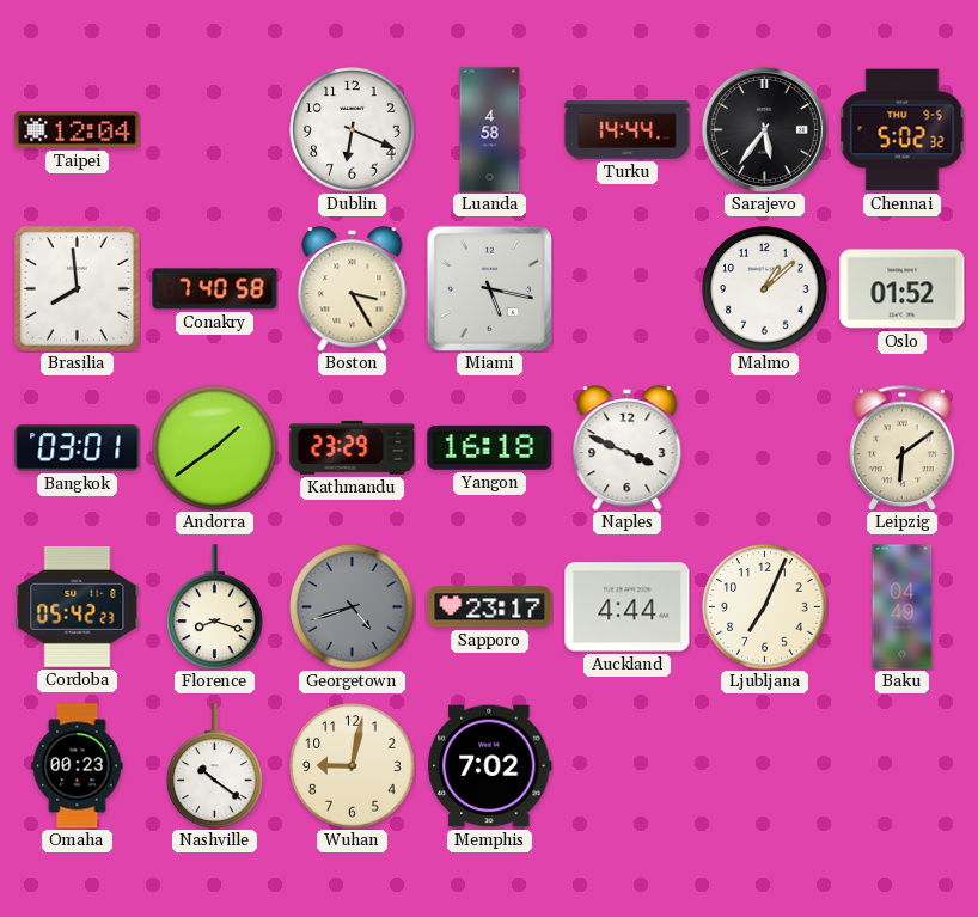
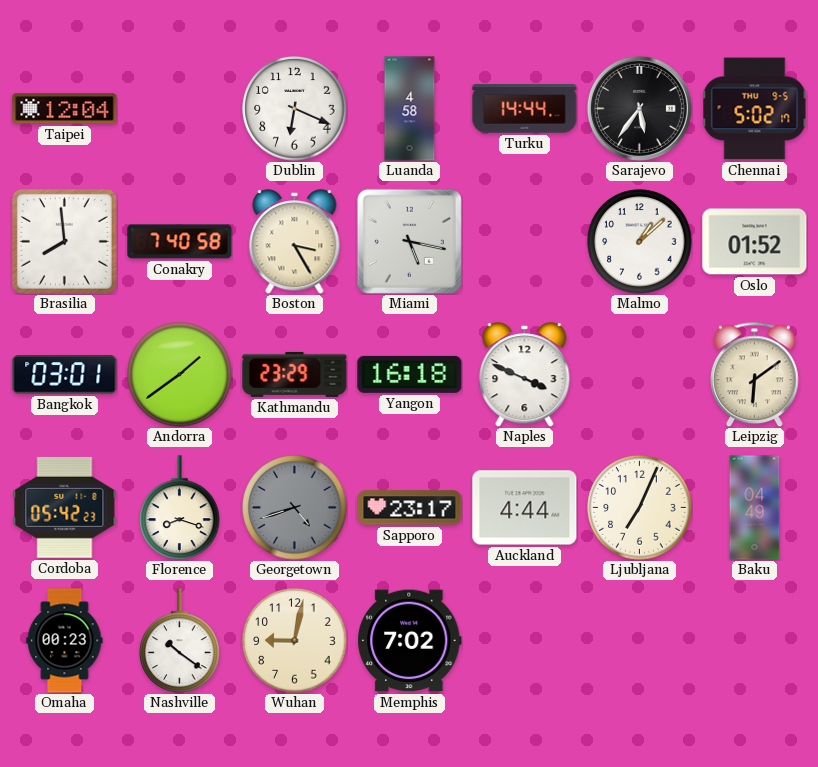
Chennai: 5:02:32 -> 5:02:17
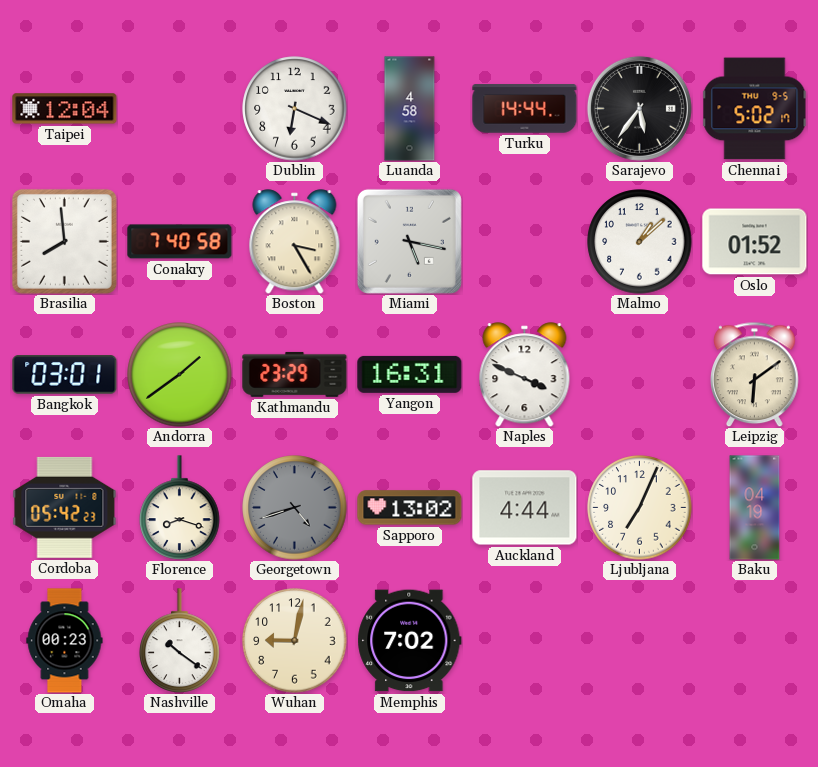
Yangon: 16:18 -> 16:31
Sapporo: 23:17 -> 13:02
Baku: 04:49 -> 04:19
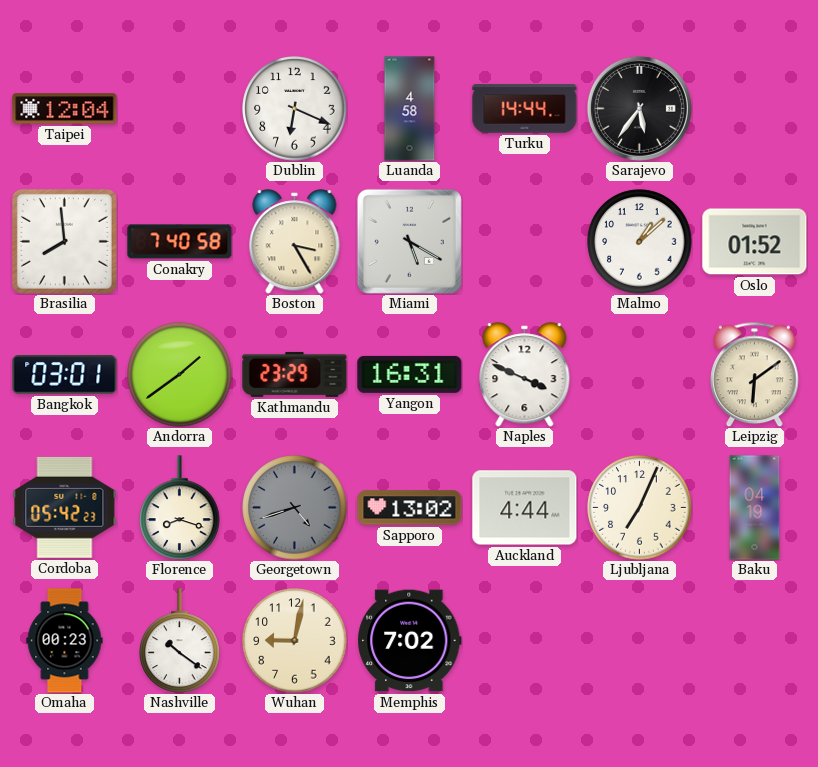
Chennai: 5:02 -> none
Miami: 5:17 -> 5:20
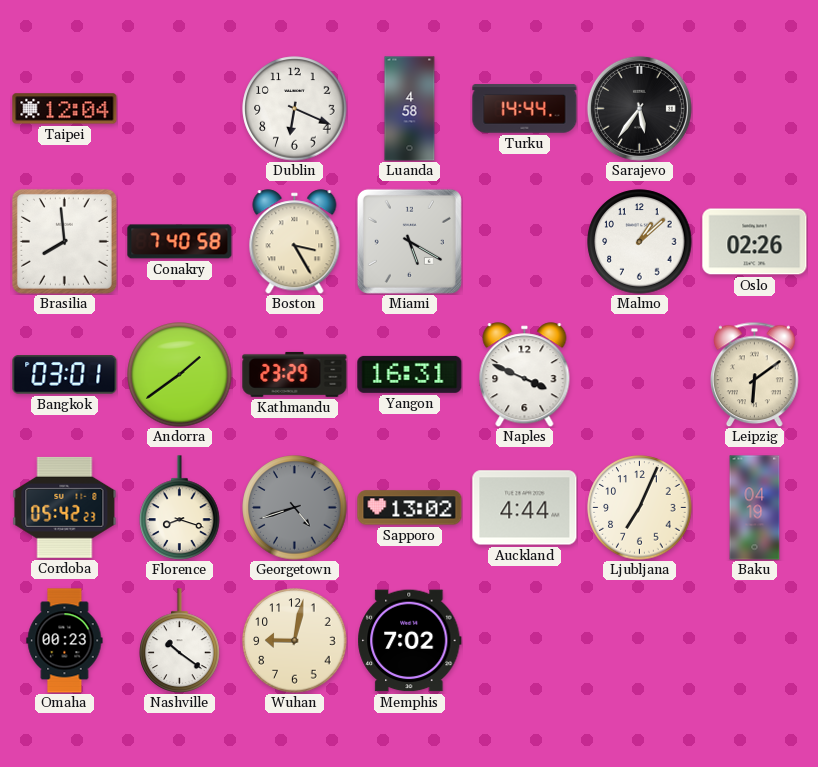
Oslo: 01:52 -> 02:26
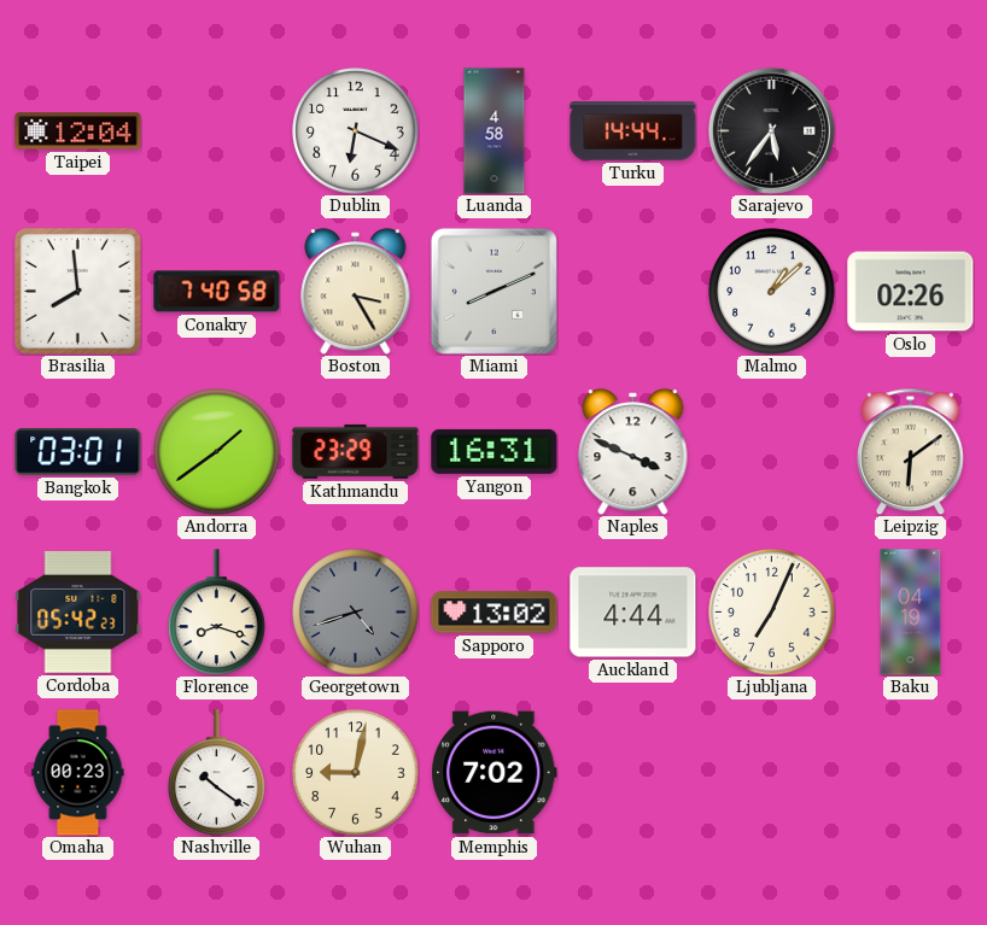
Miami: 5:20 -> 8:11
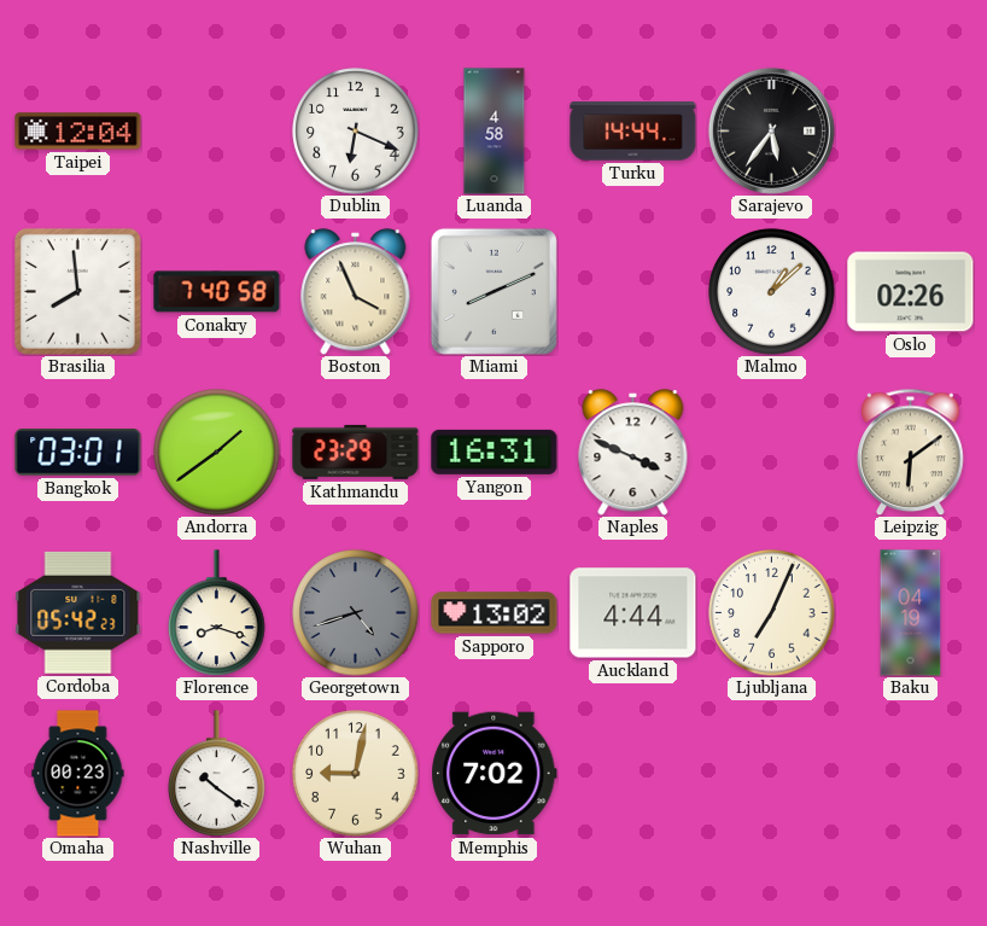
Boston: 3:25 -> 3:56
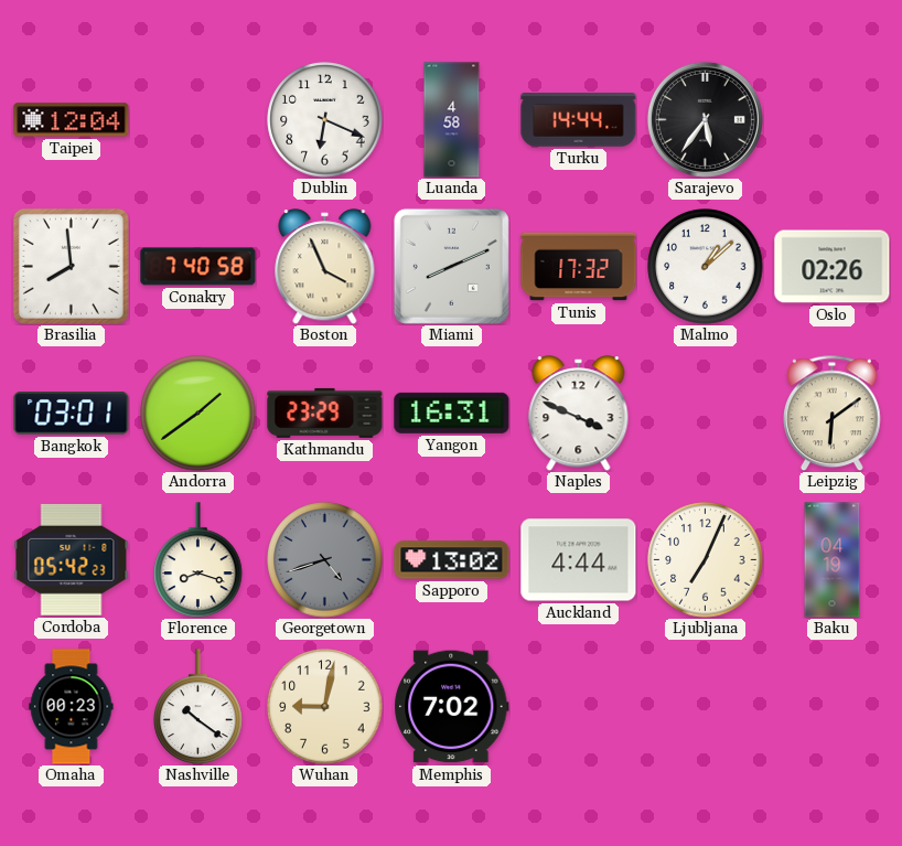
Tunis: none -> 17:32
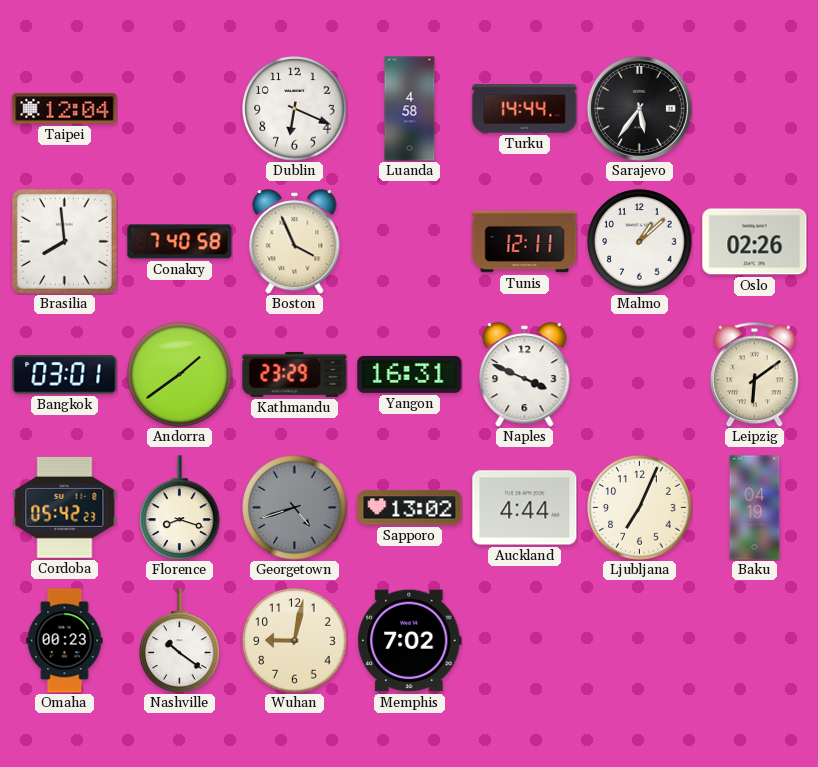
Miami: 8:11 -> none
Tunis: 17:32 -> 12:11
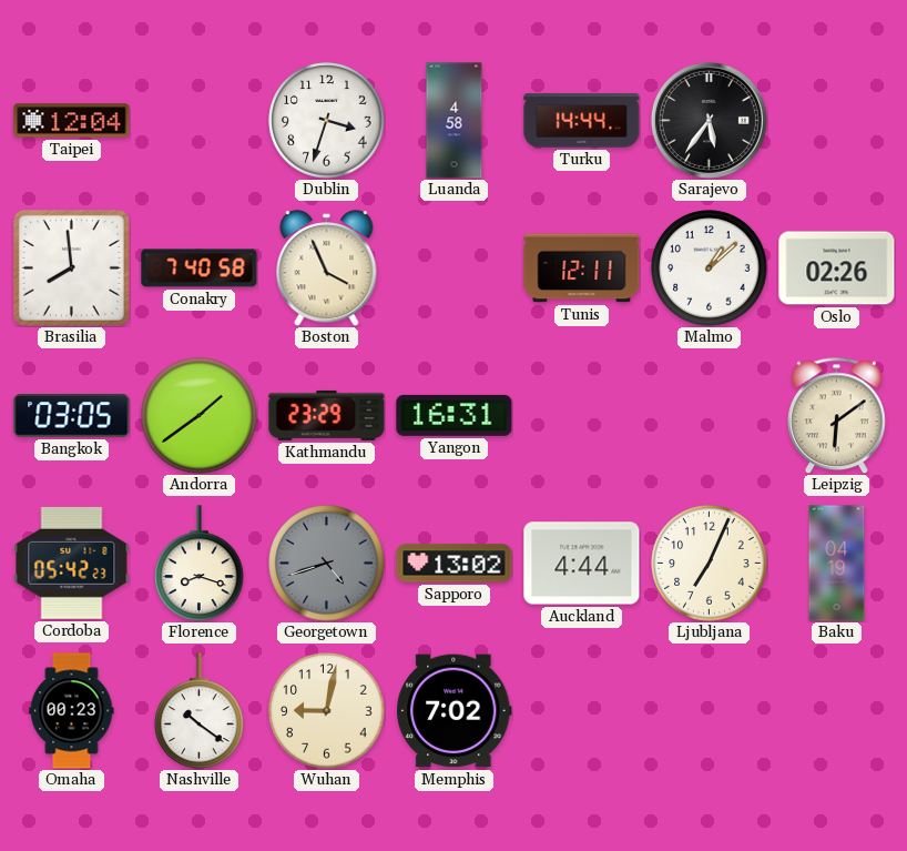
Dublin: 6:19 -> 3:33
Bangkok: 03:01 -> 03:05
Naples: 3:49 -> none
